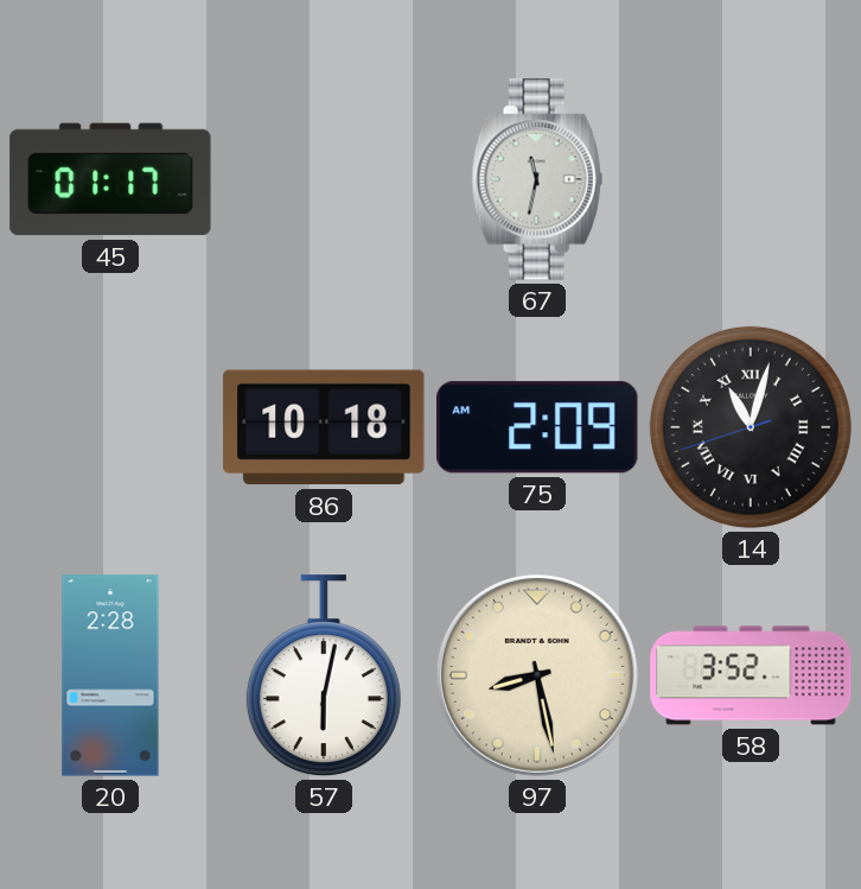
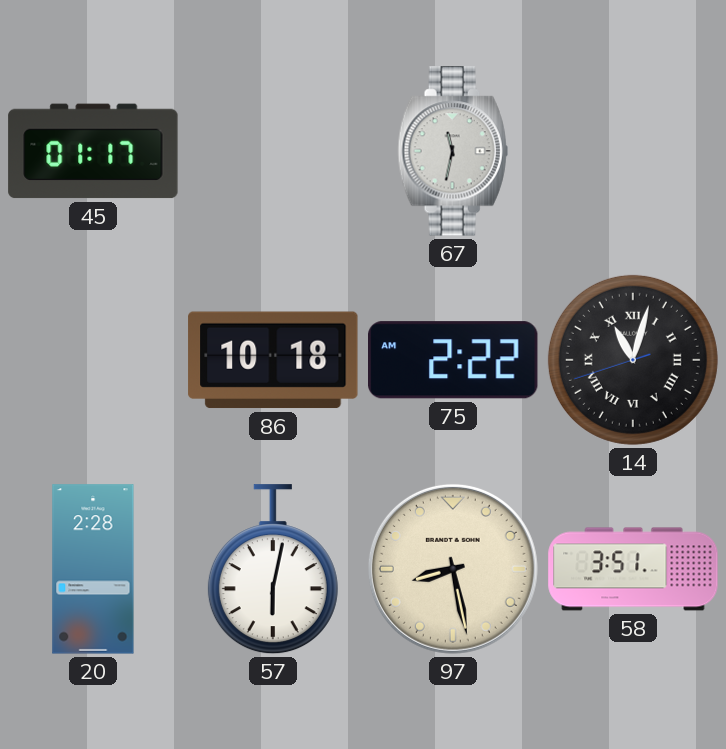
75: 2:09 -> 2:22
58: 3:52 -> 3:51
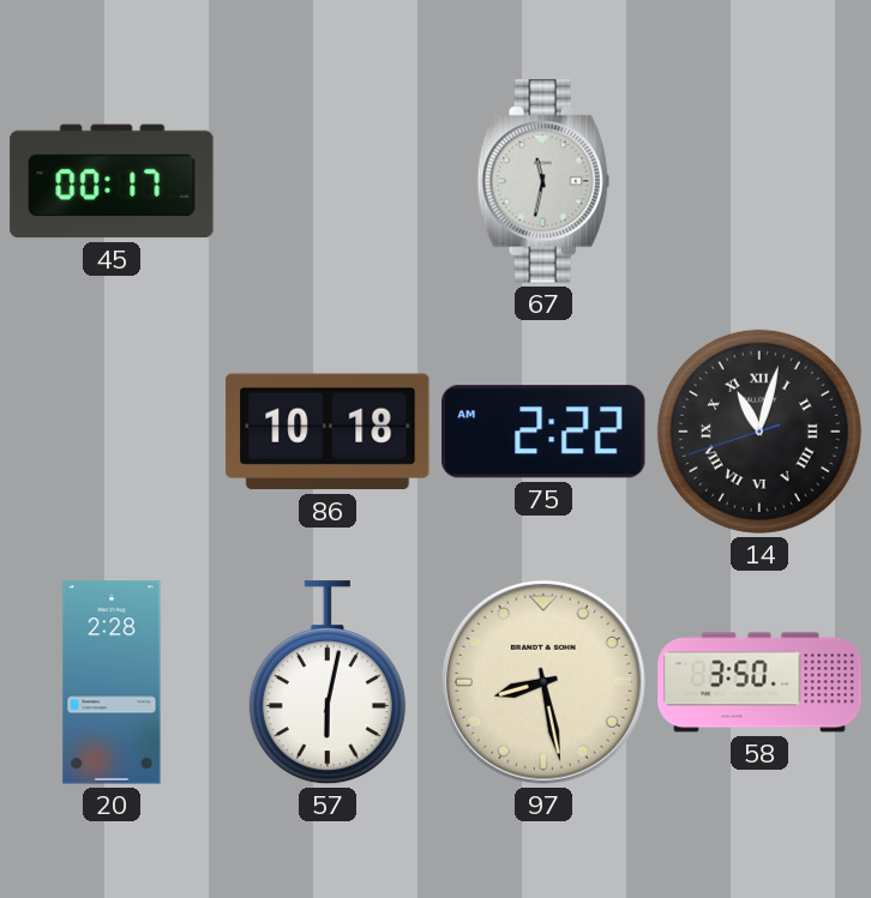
45: 01:17 -> 00:17
58: 3:51 -> 3:50
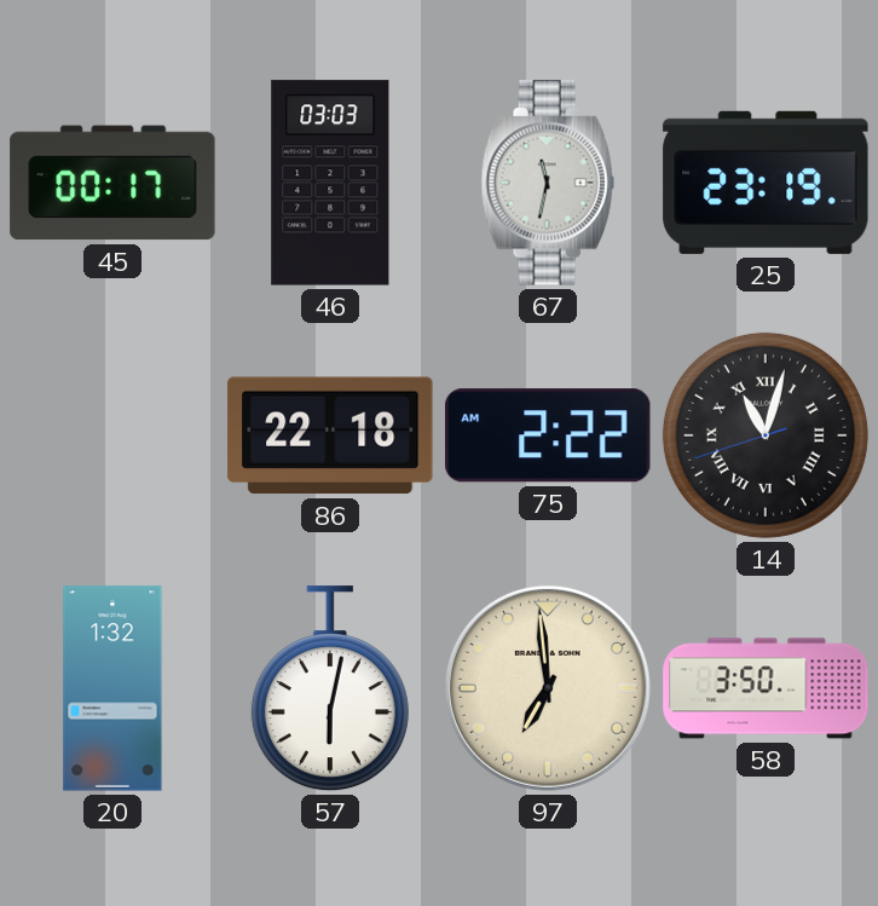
46: none -> 03:03
25: none -> 23:19
86: 10:18 -> 22:18
20: 2:28 -> 1:32
97: 8:28 -> 6:59
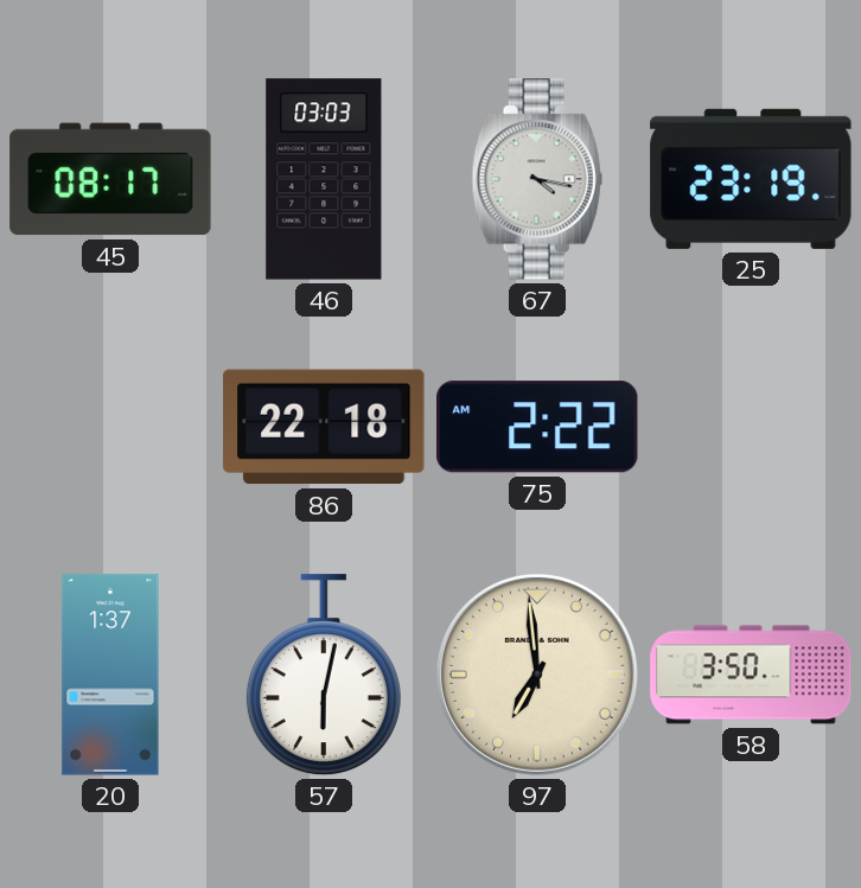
45: 00:17 -> 08:17
67: 11:32 -> 4:17
14: 11:02 -> none
20: 1:32 -> 1:37
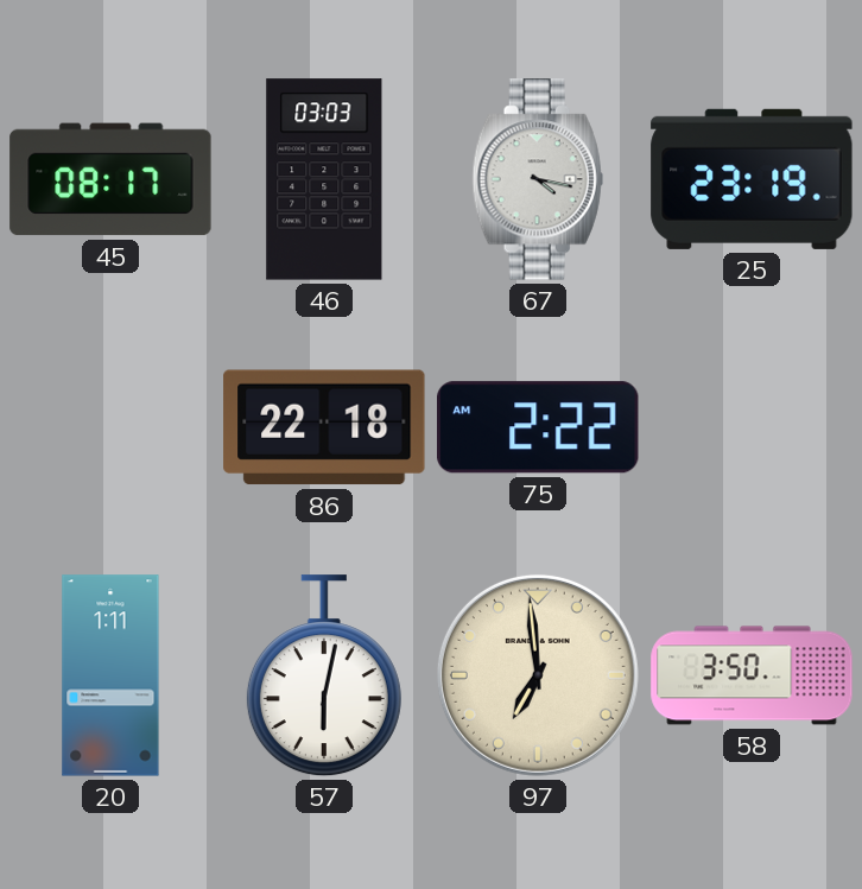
20: 1:37 -> 1:11
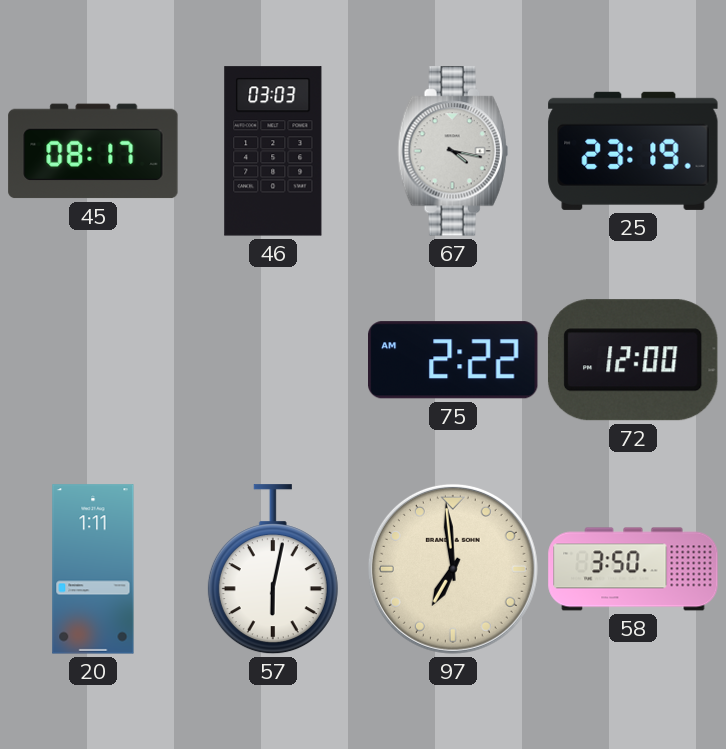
86: 22:18 -> none
72: none -> 12:00
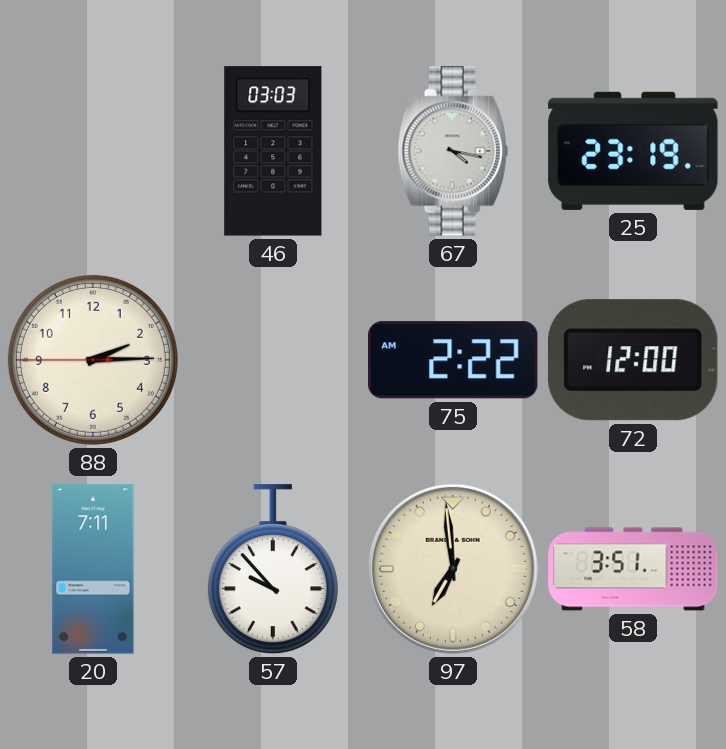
45: 08:17 -> none
88: none -> 2:14
20: 1:11 -> 7:11
57: 6:02 -> 9:53
58: 3:50 -> 3:51
